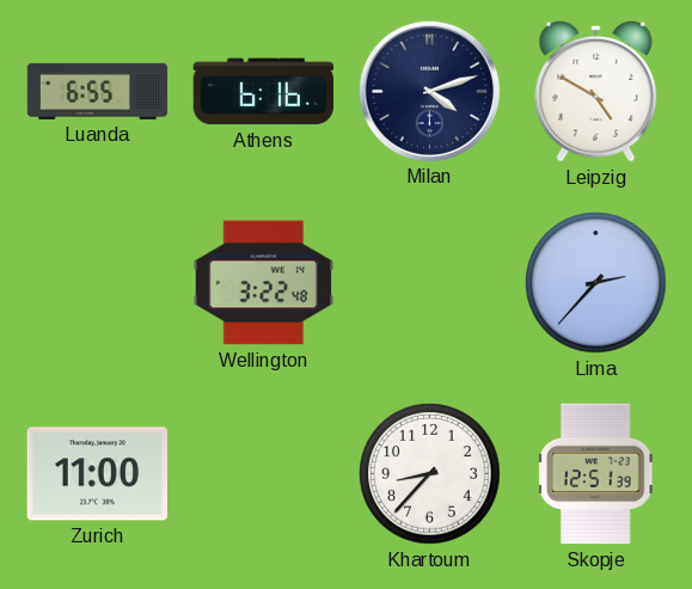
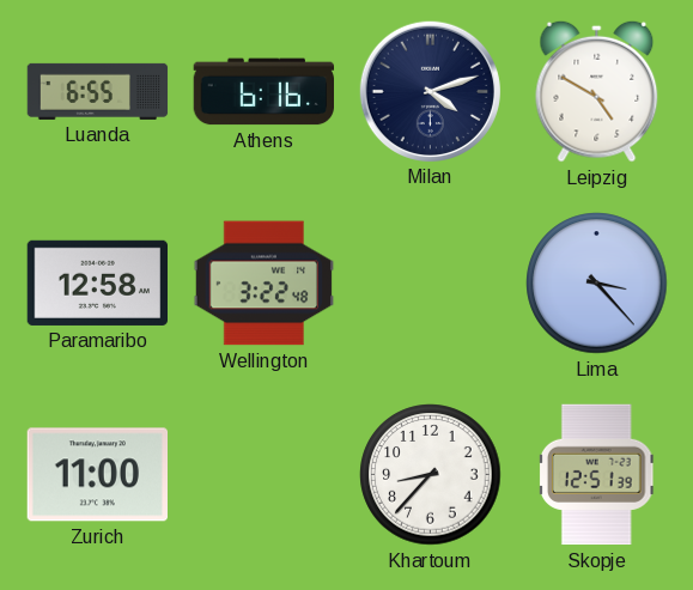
Paramaribo: none -> 12:58
Lima: 2:37 -> 3:23
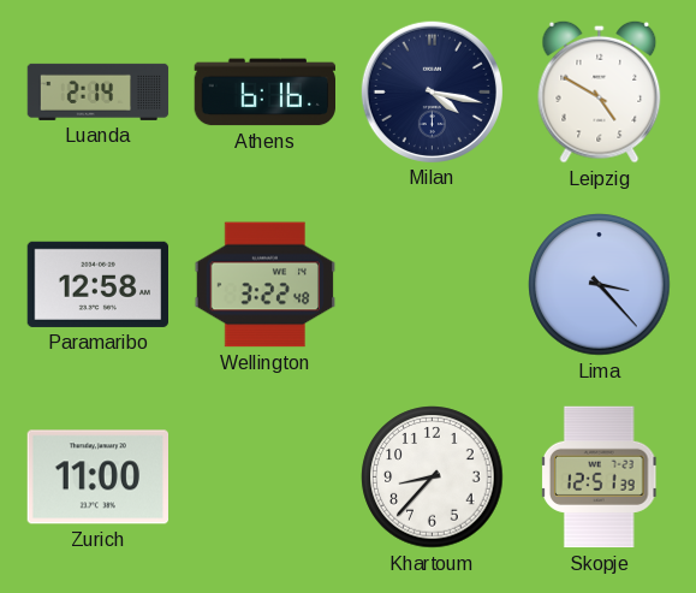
Luanda: 6:55 -> 2:14
Milan: 4:12 -> 4:17
